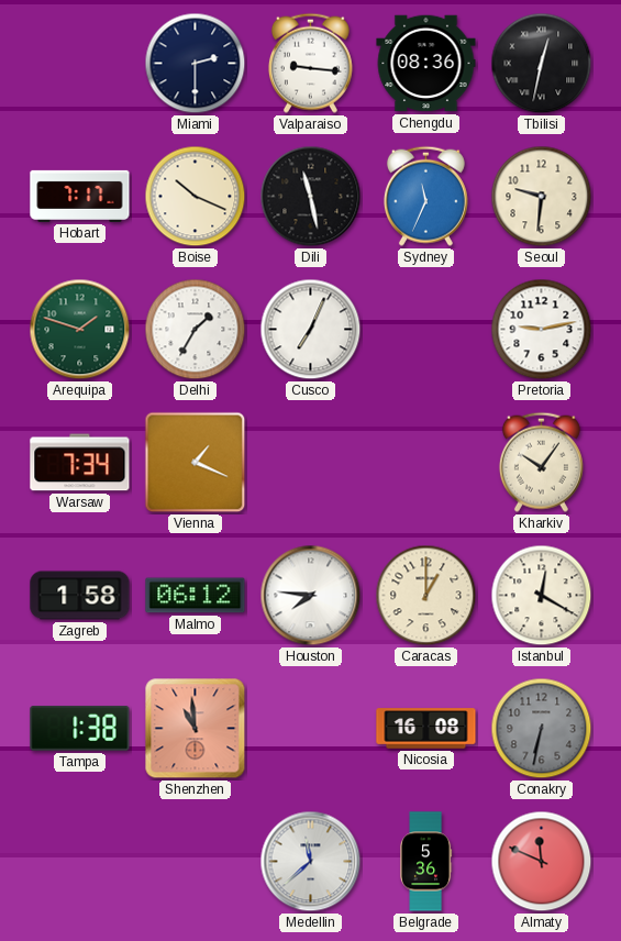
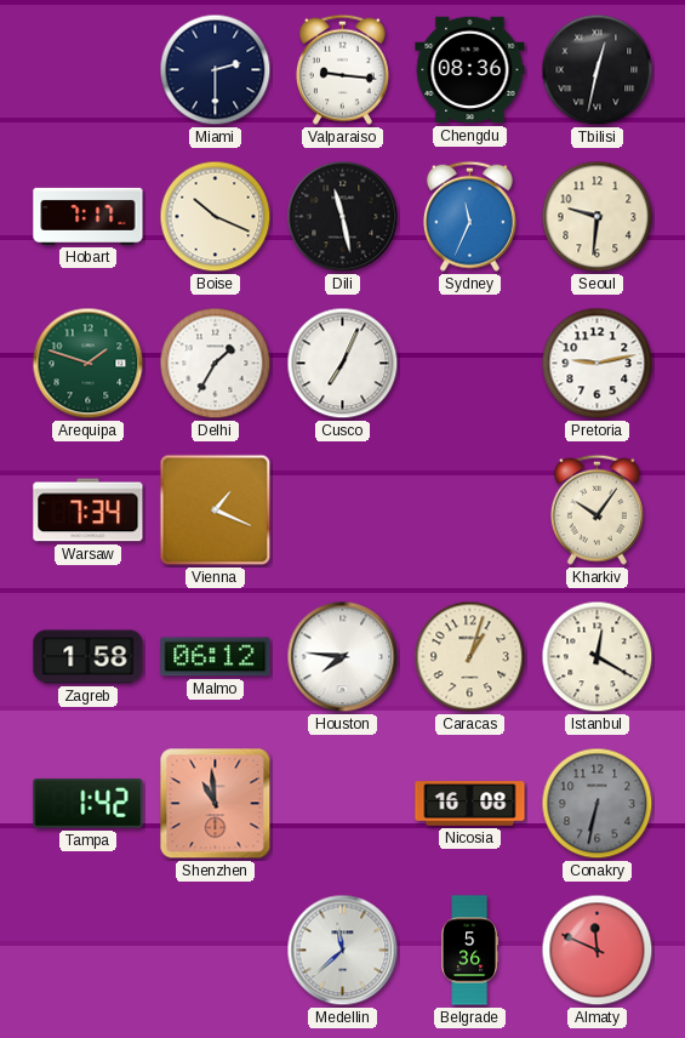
Caracas: 1:00 -> 1:03
Tampa: 1:38 -> 1:42
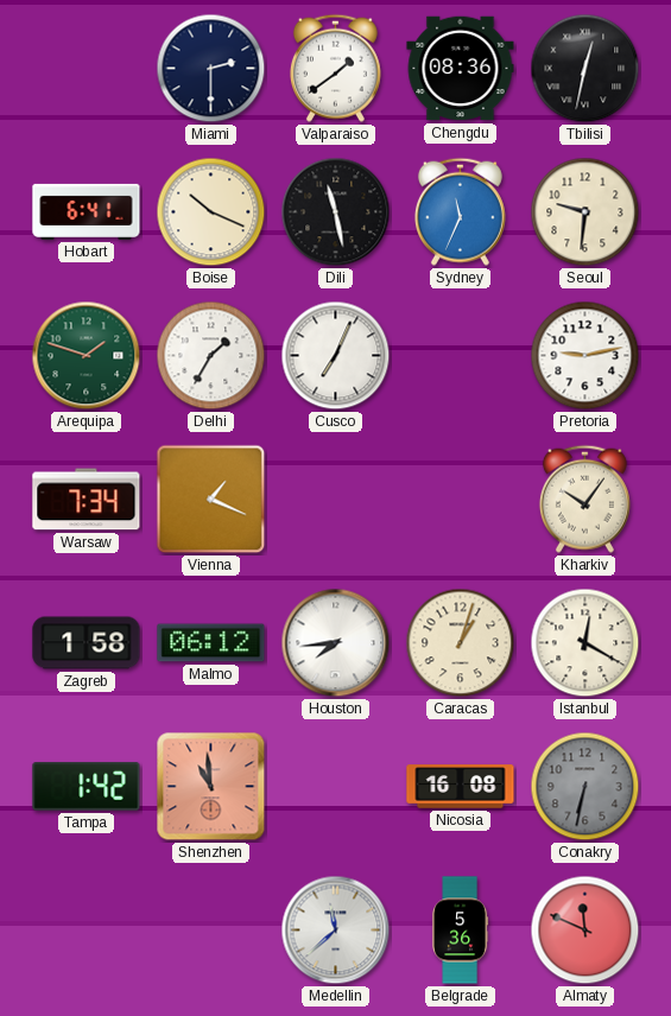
Valparaiso: 9:16 -> 1:39
Hobart: 7:17 -> 6:41
Houston: 7:46 -> 7:44
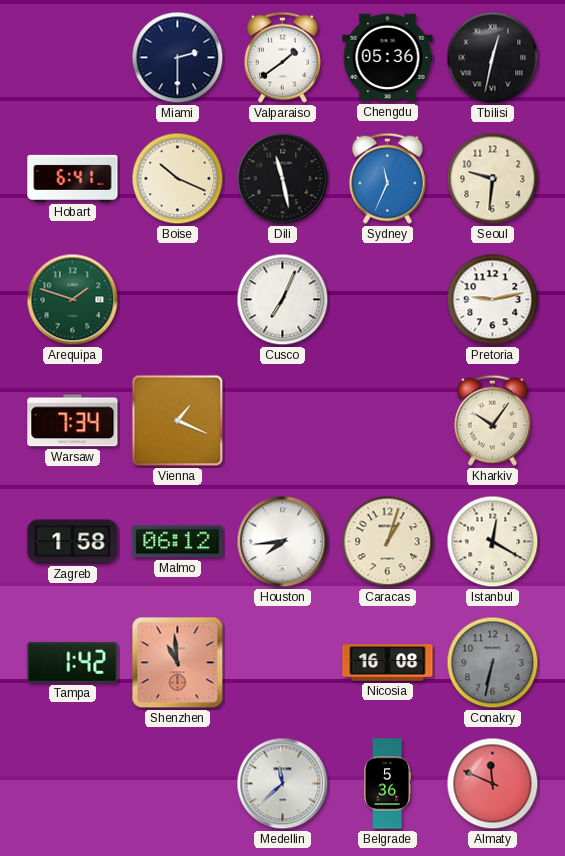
Chengdu: 08:36 -> 05:36
Delhi: 1:35 -> none
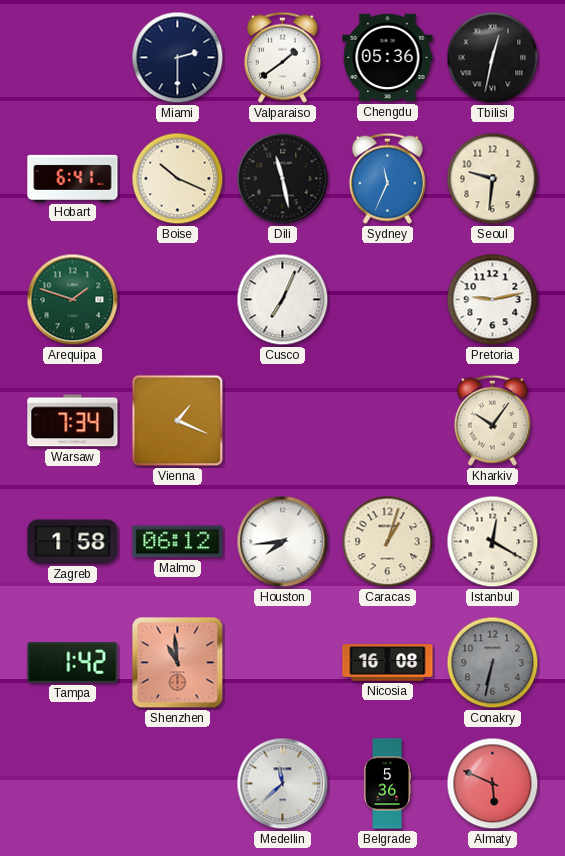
Almaty: 11:49 -> 5:49
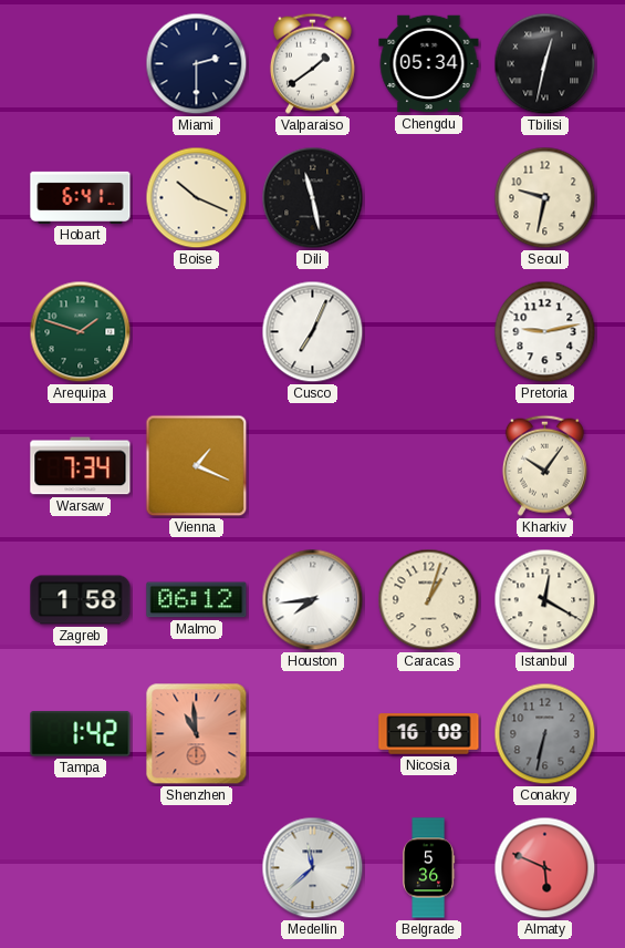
Chengdu: 05:36 -> 05:34
Sydney: 11:34 -> none
Seoul: 9:31 -> 9:32
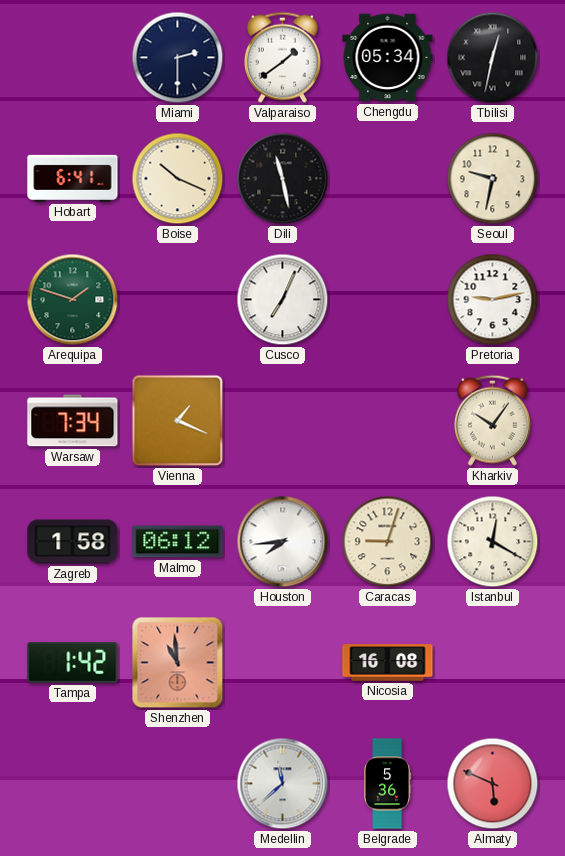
Caracas: 1:03 -> 9:03
Conakry: 6:32 -> none
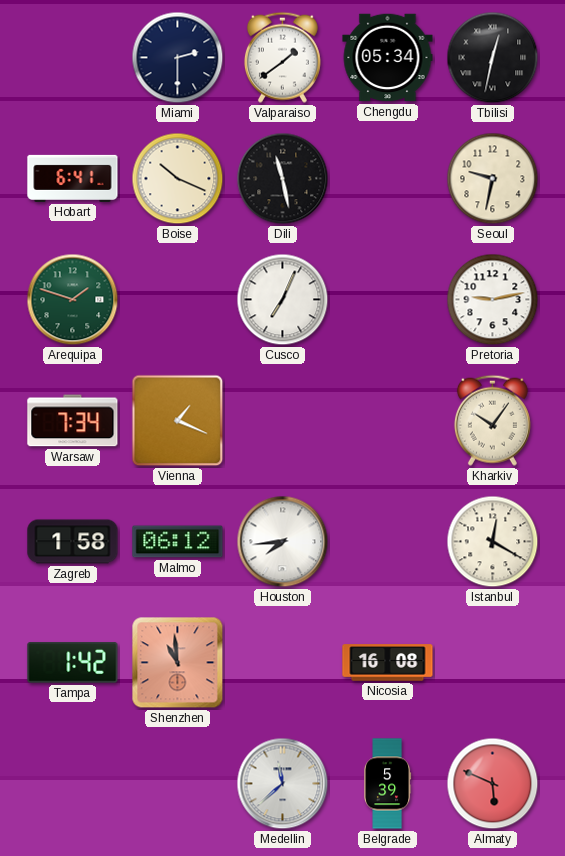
Caracas: 9:03 -> none
Belgrade: 5:36 -> 5:39
